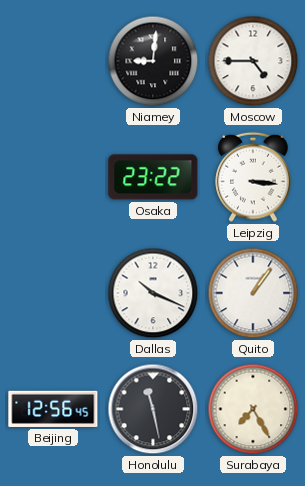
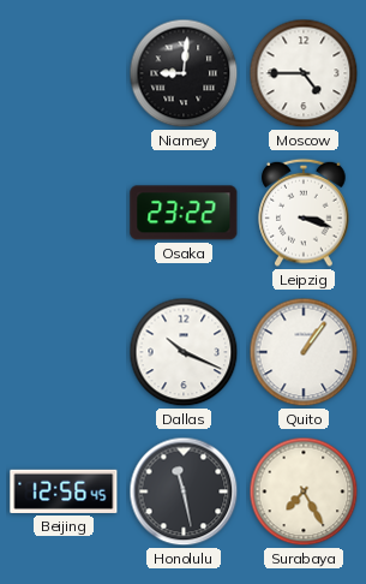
Leipzig: 3:16 -> 3:18
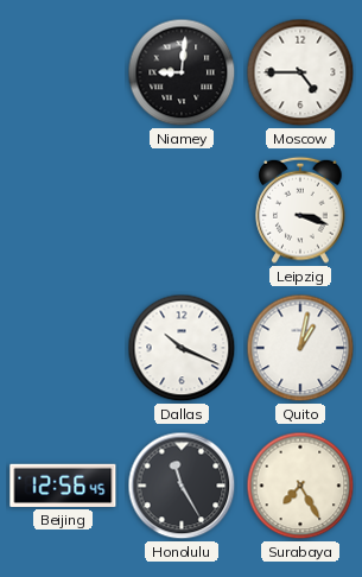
Osaka: 23:22 -> none
Quito: 1:06 -> 1:02
Honolulu: 11:28 -> 11:25
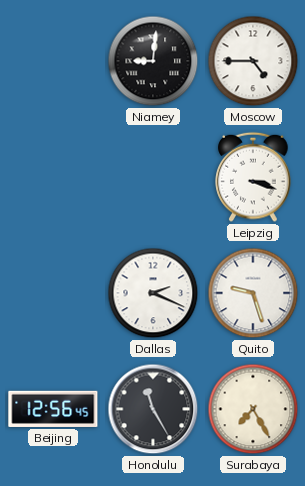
Dallas: 10:19 -> 2:19
Quito: 1:02 -> 9:27
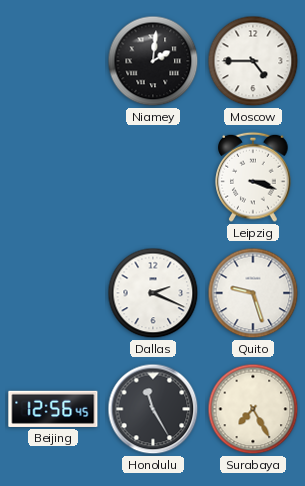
Niamey: 9:01 -> 2:01
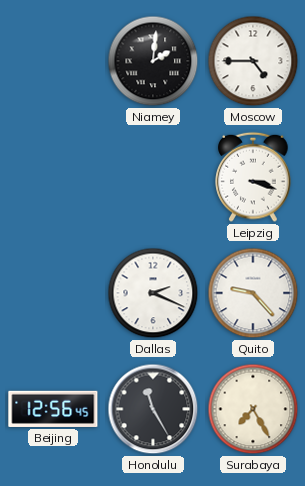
Quito: 9:27 -> 9:23
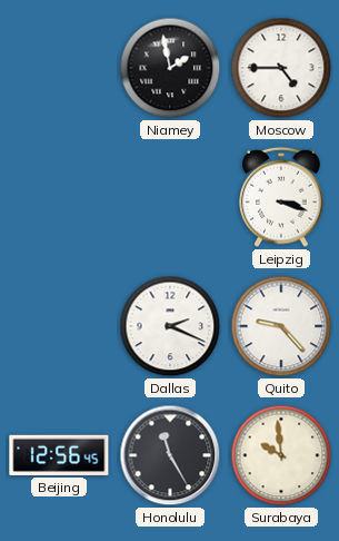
Niamey: 2:01 -> 1:58
Surabaya: 7:25 -> 9:59
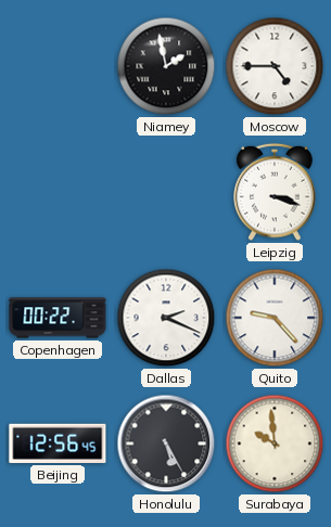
Copenhagen: none -> 00:22
Honolulu: 11:25 -> 5:25
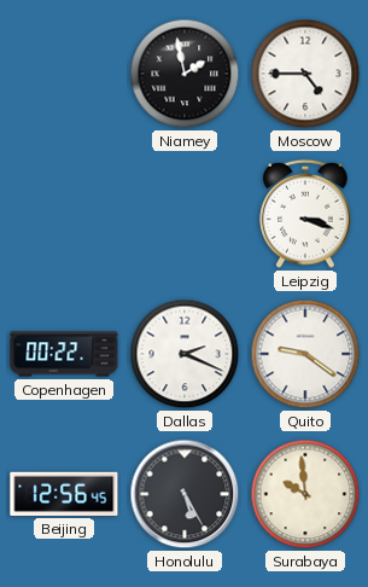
Quito: 9:23 -> 9:21
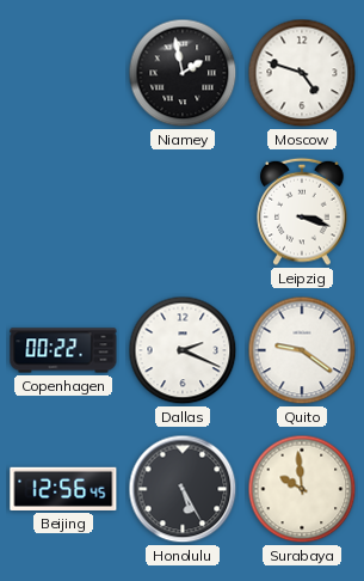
Moscow: 4:45 -> 4:48
